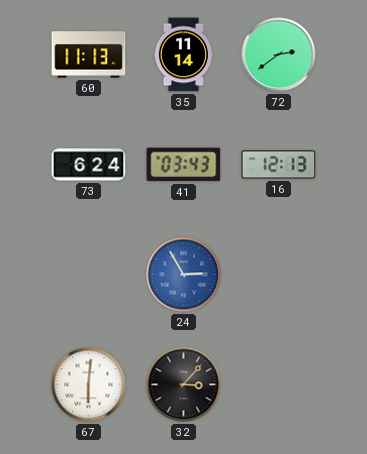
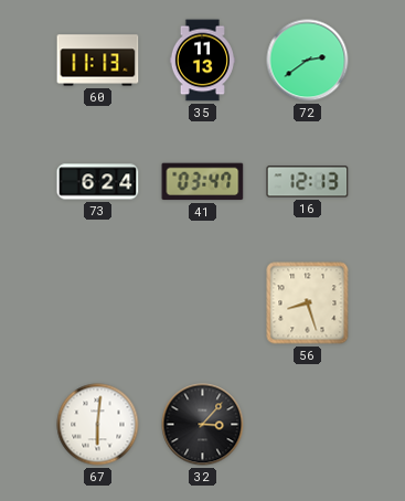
35: 11:14 -> 11:13
41: 03:43 -> 03:47
24: 2:55 -> none
56: none -> 8:27
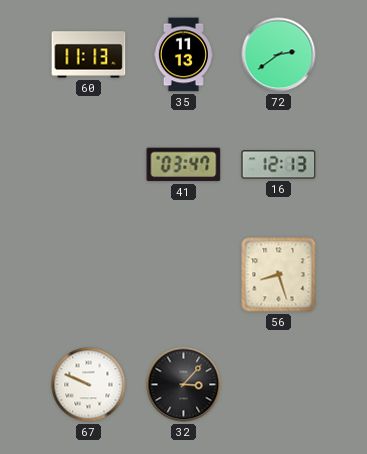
73: 6:24 -> none
67: 6:01 -> 9:49
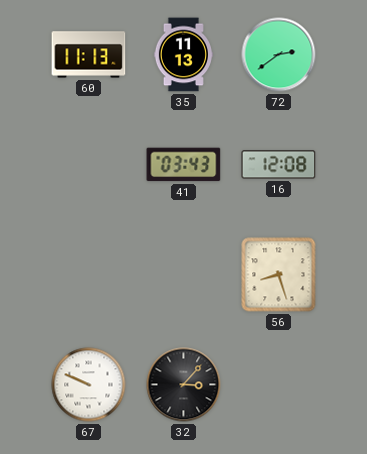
41: 03:47 -> 03:43
16: 12:13 -> 12:08
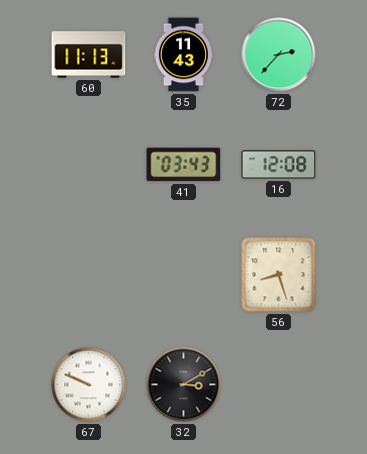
35: 11:13 -> 11:43
72: 2:39 -> 2:37
32: 3:07 -> 3:10
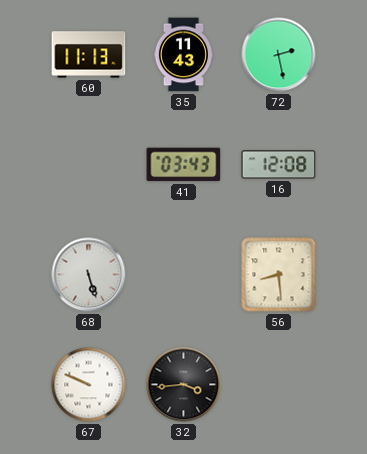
72: 2:37 -> 2:28
68: none -> 5:27
56: 8:27 -> 8:29
32: 3:10 -> 3:44
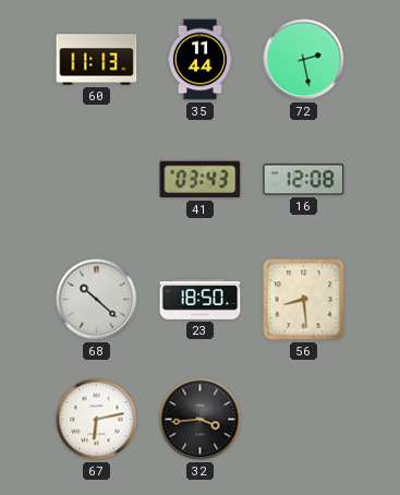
35: 11:43 -> 11:44
68: 5:27 -> 10:22
23: none -> 18:50
67: 9:49 -> 6:13
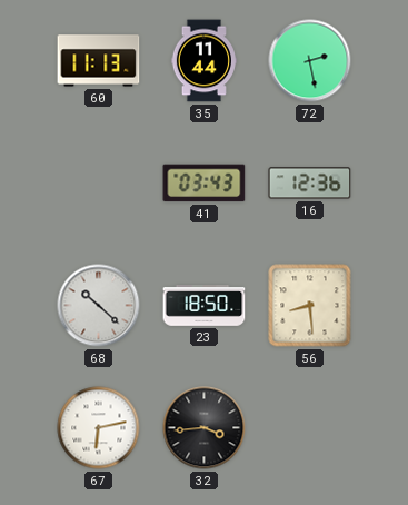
16: 12:08 -> 12:36
